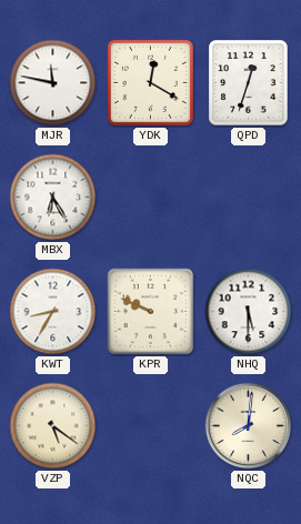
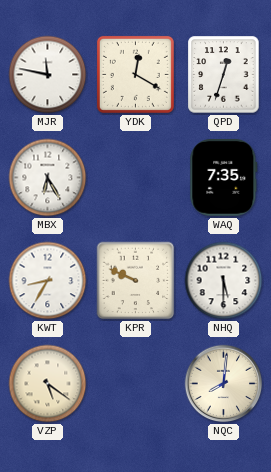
WAQ: none -> 7:35
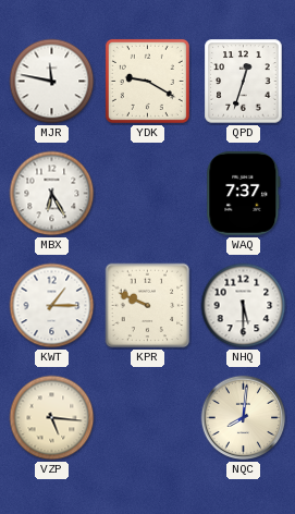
YDK: 12:20 -> 9:20
WAQ: 7:35 -> 7:37
KWT: 8:35 -> 1:15
VZP: 5:21 -> 5:16
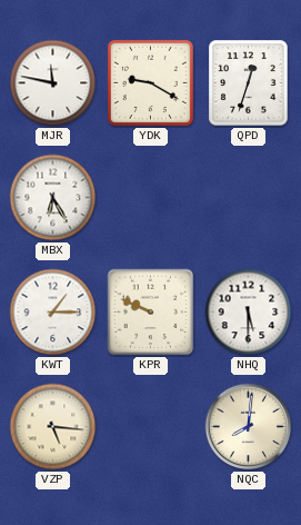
WAQ: 7:37 -> none
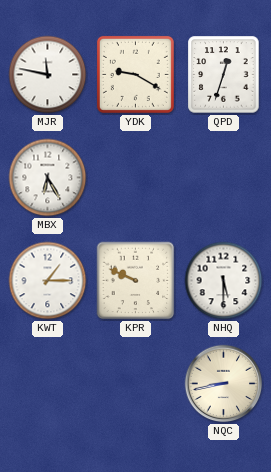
VZP: 5:16 -> none
NQC: 8:01 -> 8:43
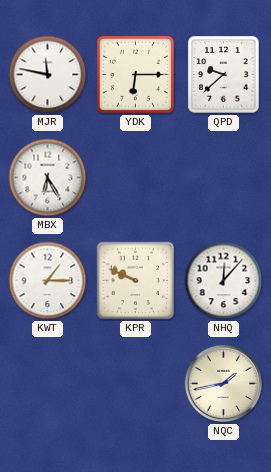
YDK: 9:20 -> 6:15
QPD: 12:33 -> 9:38
NHQ: 5:30 -> 12:07
NQC: 8:43 -> 1:43
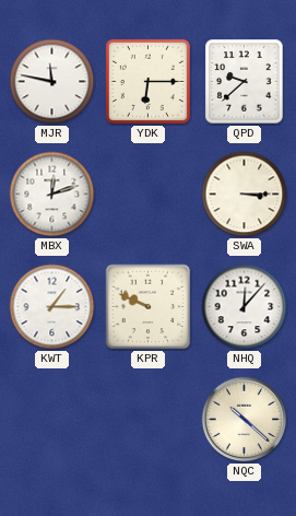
MBX: 6:25 -> 12:12
SWA: none -> 3:15
NQC: 1:43 -> 10:22
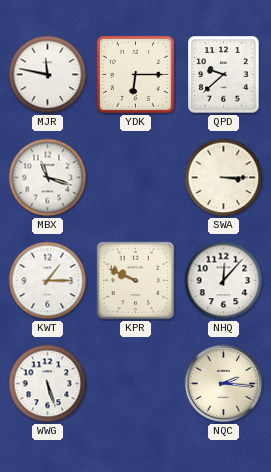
MBX: 12:12 -> 11:18
WWG: none -> 5:27
NQC: 10:22 -> 2:16
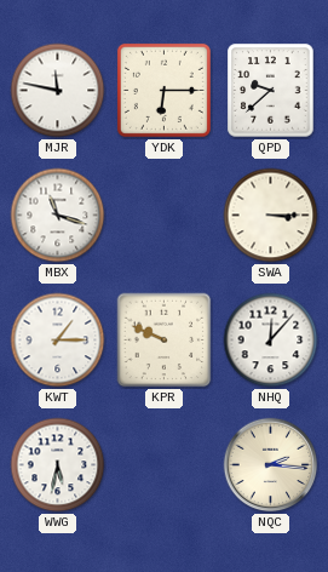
WWG: 5:27 -> 5:32
